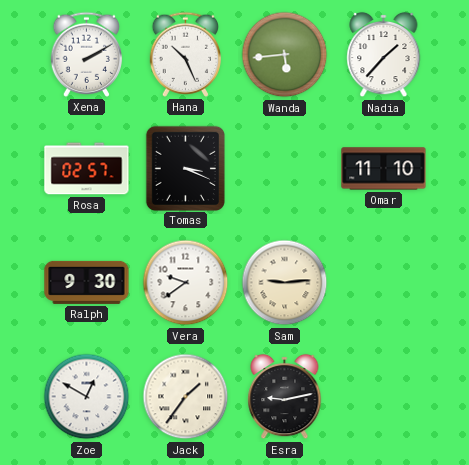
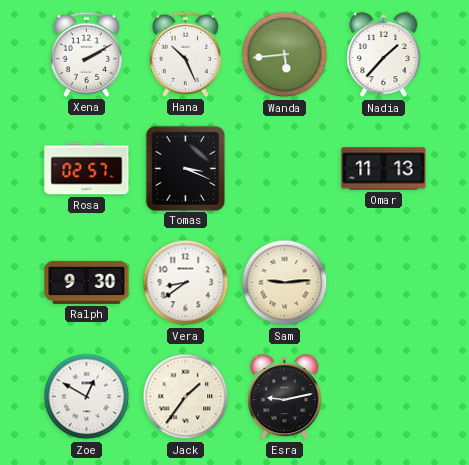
Omar: 11:10 -> 11:13
Vera: 9:39 -> 8:39
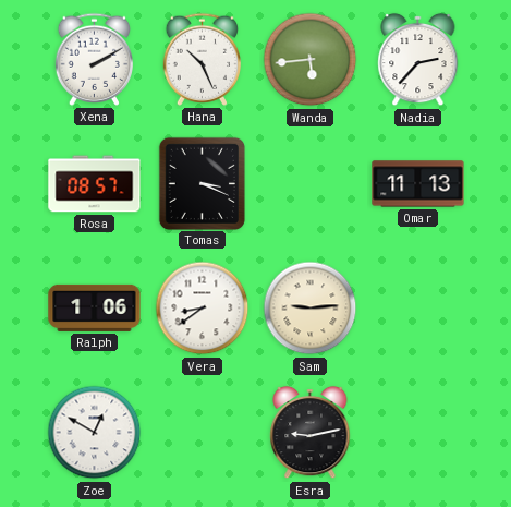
Nadia: 1:37 -> 2:37
Rosa: 02:57 -> 08:57
Ralph: 9:30 -> 1:06
Jack: 1:36 -> none
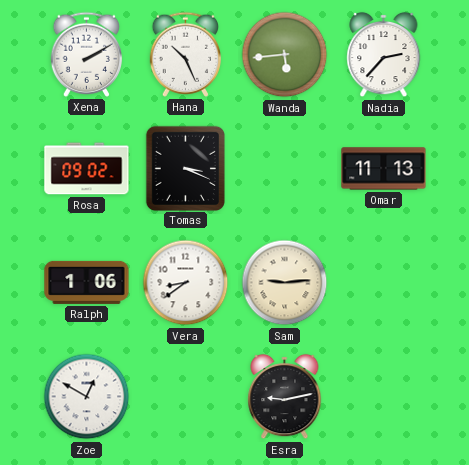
Rosa: 08:57 -> 09:02
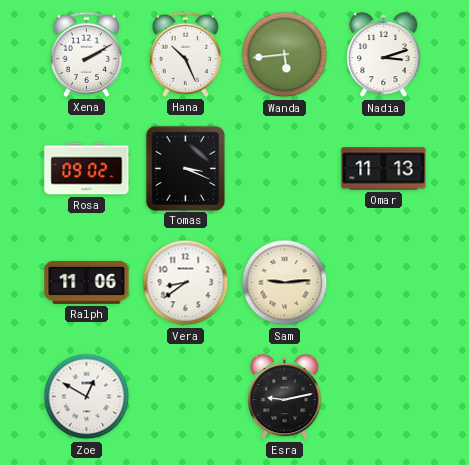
Nadia: 2:37 -> 3:12
Ralph: 1:06 -> 11:06
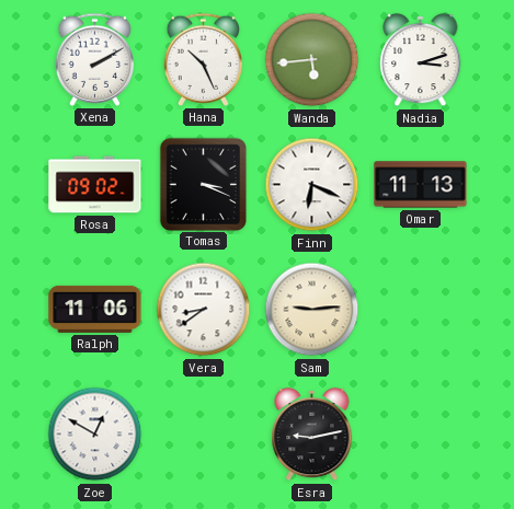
Finn: none -> 6:19
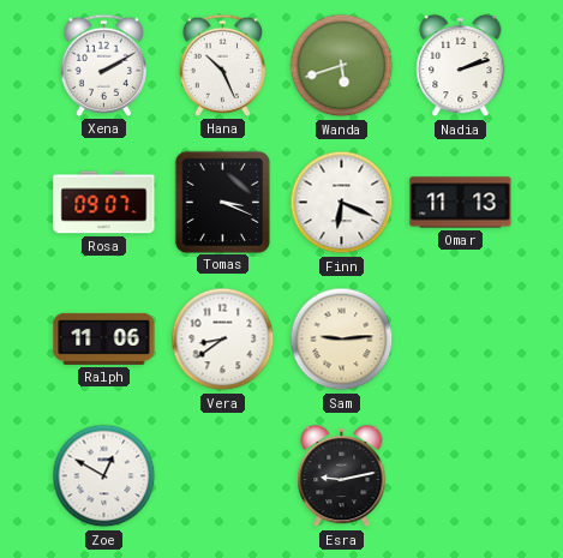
Wanda: 5:44 -> 5:42
Nadia: 3:12 -> 2:12
Rosa: 09:02 -> 09:07
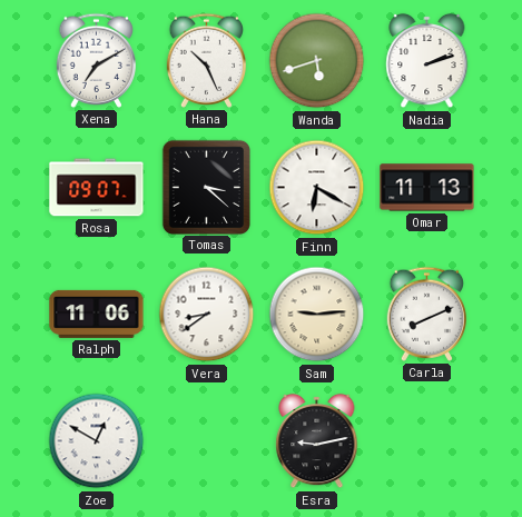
Xena: 2:10 -> 7:10
Tomas: 3:19 -> 3:22
Finn: 6:19 -> 6:20
Carla: none -> 8:11
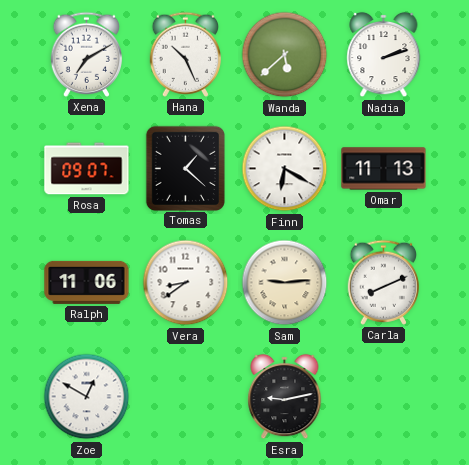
Wanda: 5:42 -> 5:38
Tomas: 3:22 -> 1:22
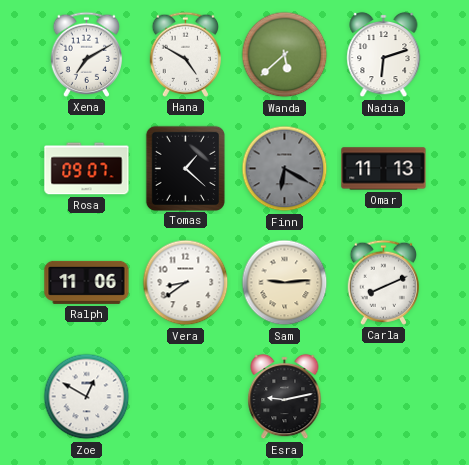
Hana: 10:26 -> 4:50
Nadia: 2:12 -> 6:12
Finn dial: white -> grey
